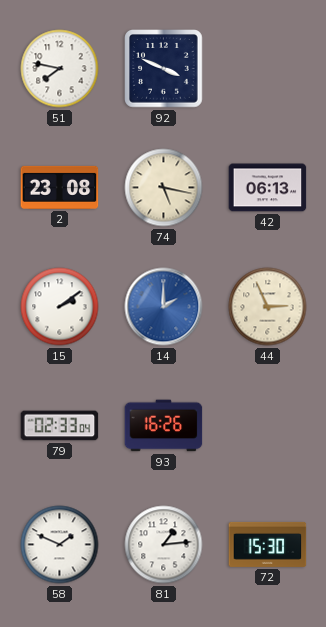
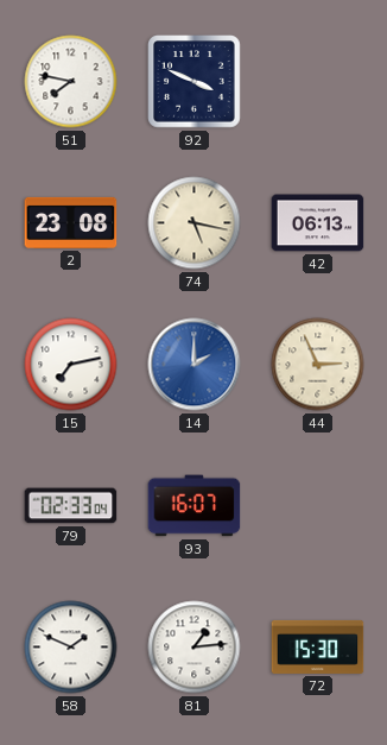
15: 2:09 -> 7:13
93: 16:26 -> 16:07
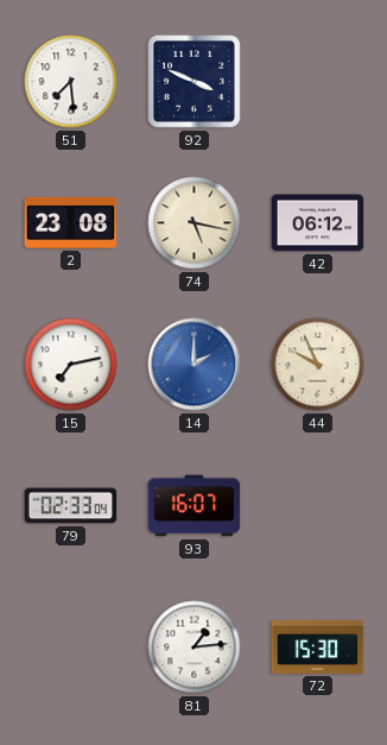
51: 7:47 -> 7:29
42: 06:13 -> 06:12
44: 2:56 -> 9:56
58: 1:49 -> none
